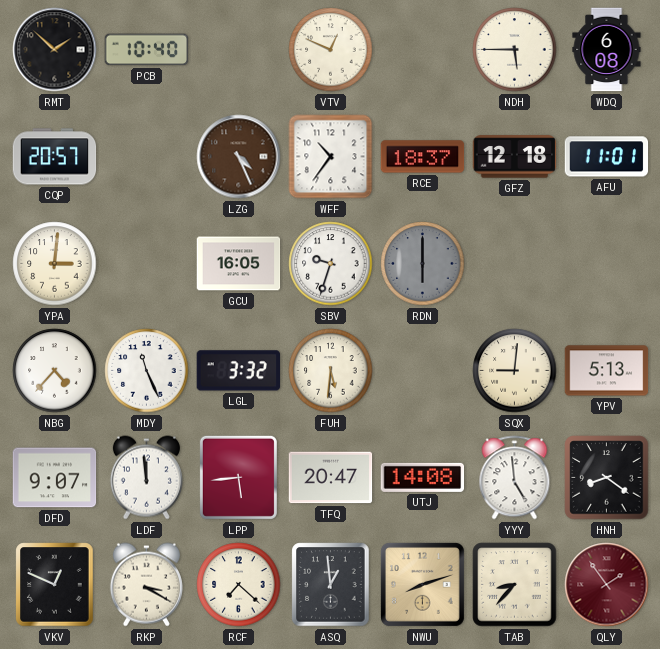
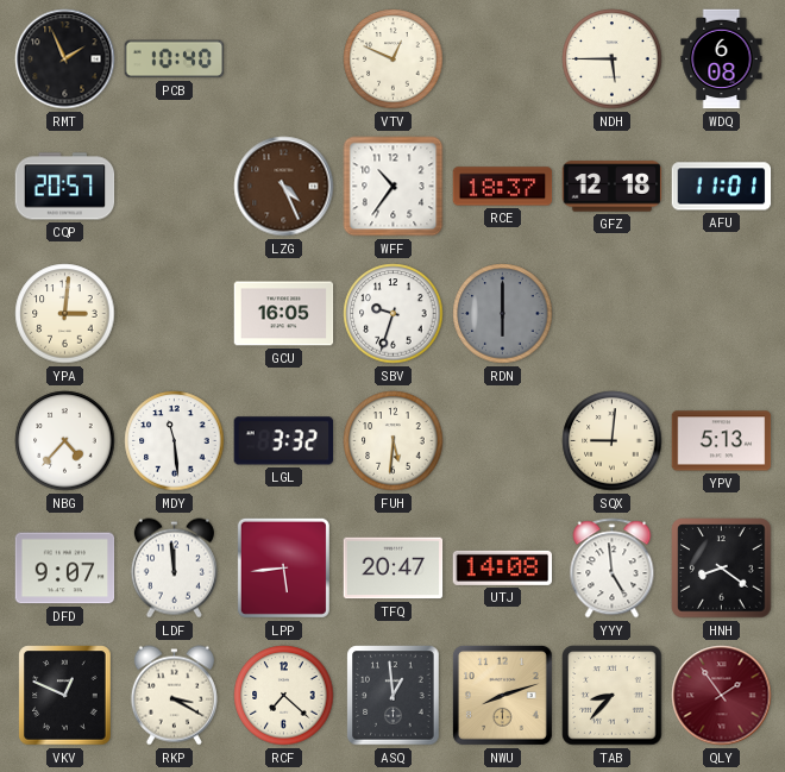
RMT: 1:52 -> 1:56
MDY: 11:26 -> 11:29
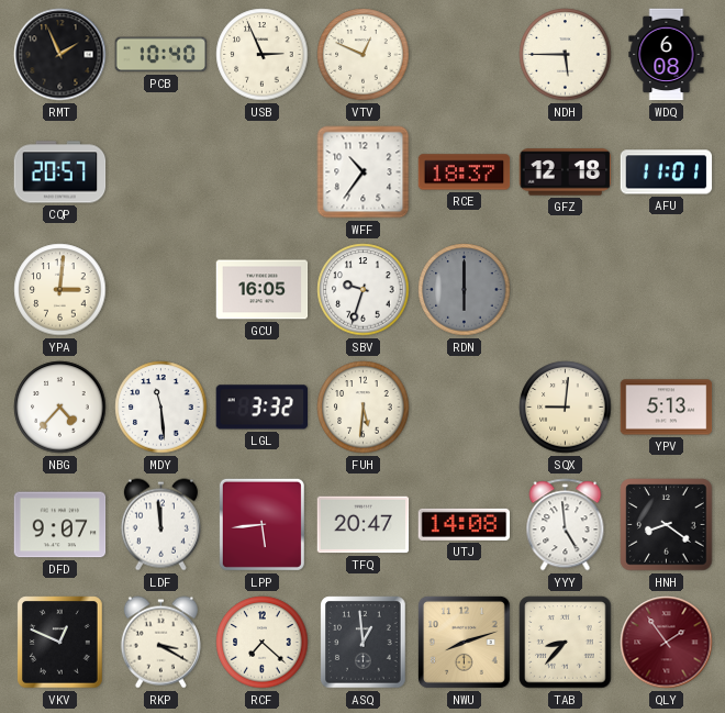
USB: none -> 2:56
LZG: 4:26 -> none
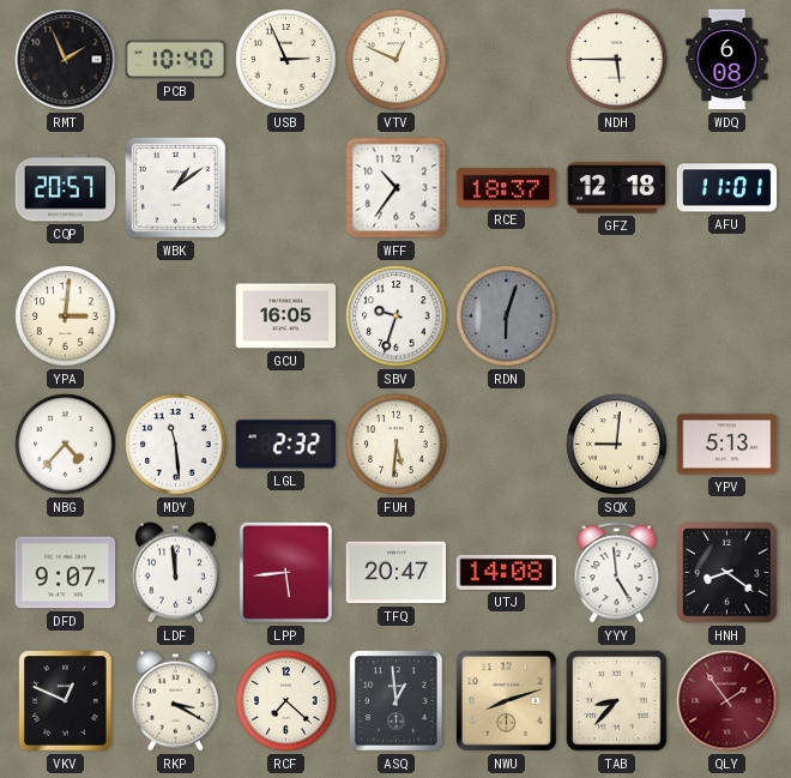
WBK: none -> 1:09
RDN: 6:00 -> 6:03
LGL: 3:32 -> 2:32
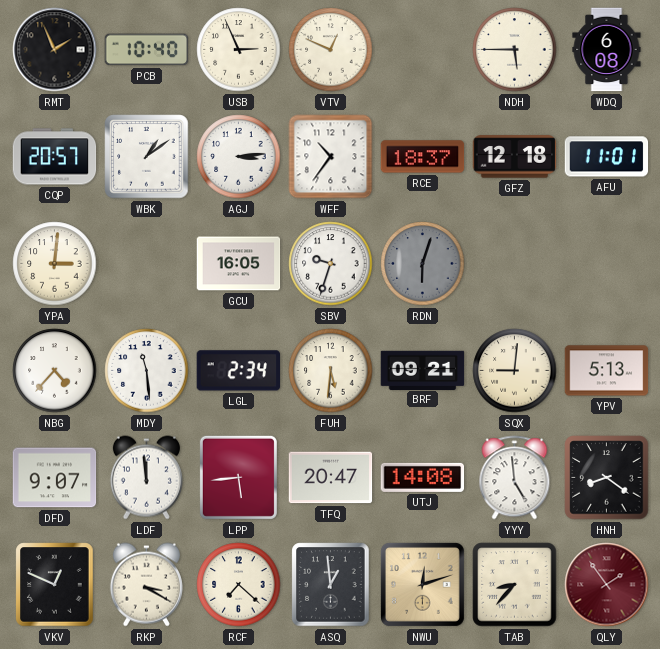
AGJ: none -> 3:14
LGL: 2:32 -> 2:34
BRF: none -> 09:21
NWU: 8:12 -> 12:12
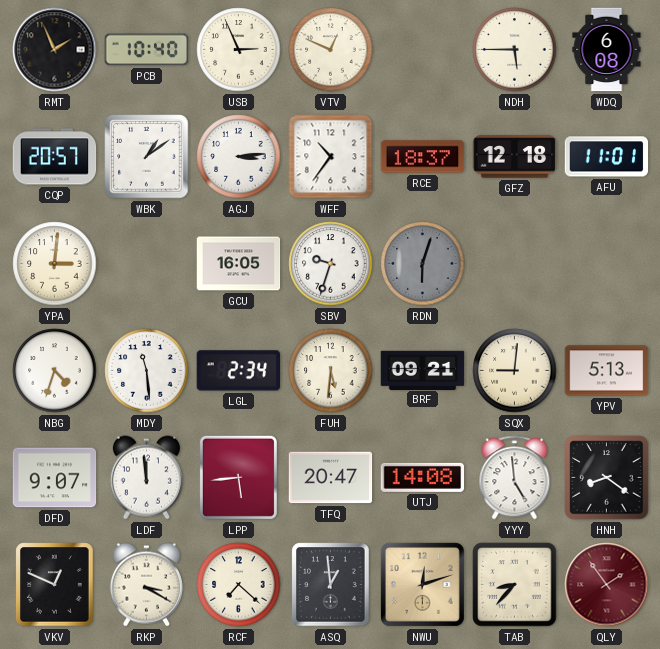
NBG: 4:37 -> 4:33
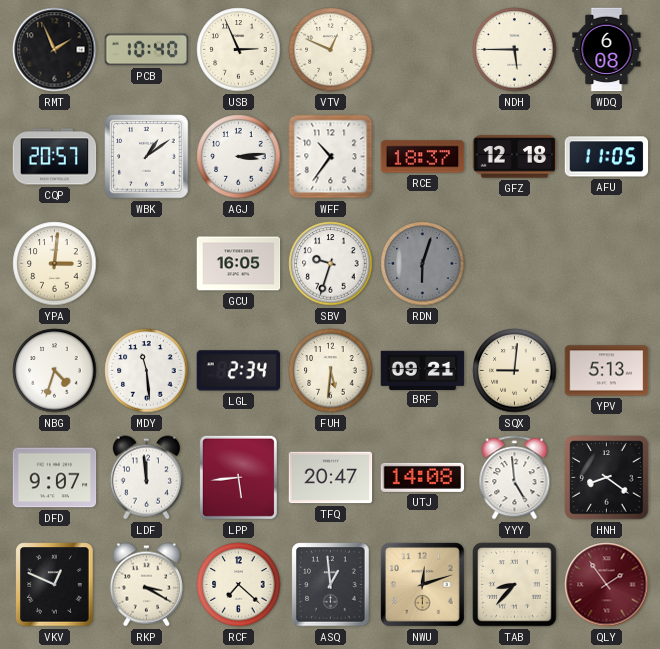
AFU: 11:01 -> 11:05
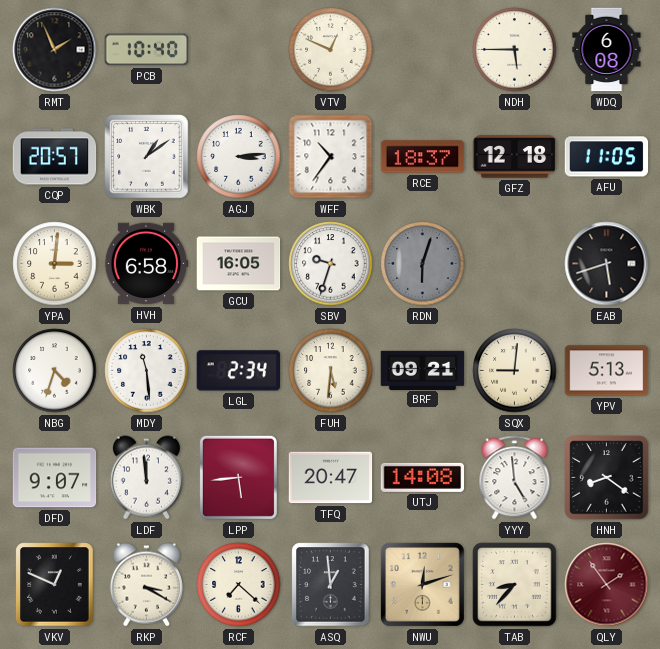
USB: 2:56 -> none
HVH: none -> 6:58
EAB: none -> 5:42
